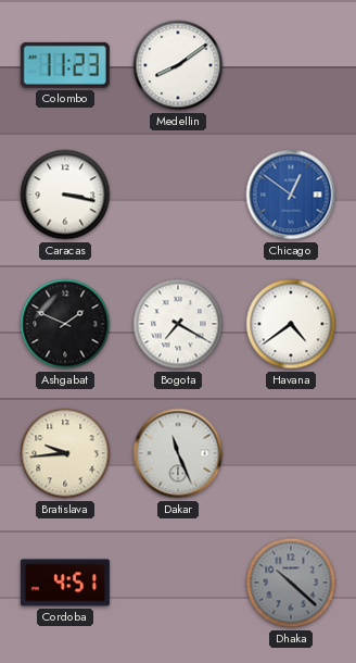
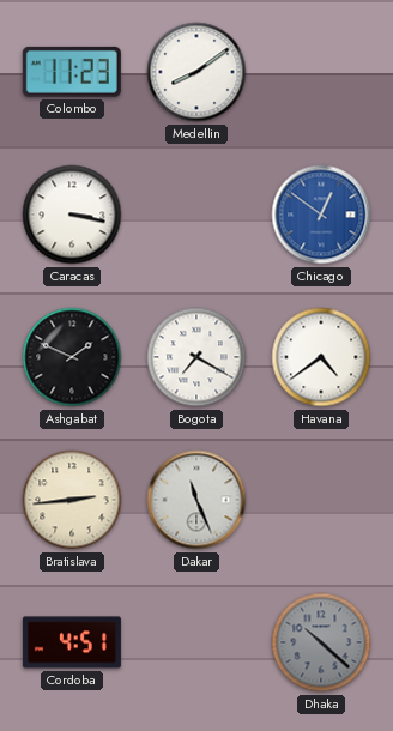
Bratislava: 9:44 -> 2:44
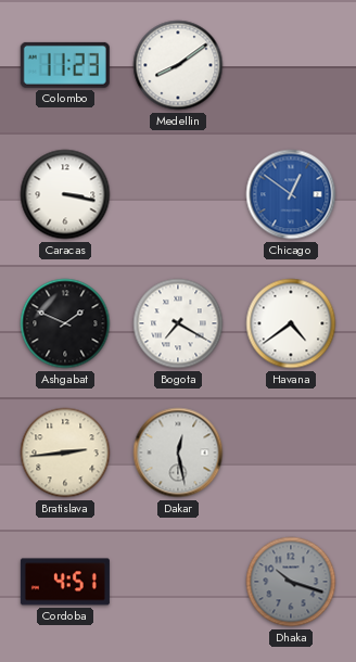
Dakar: 11:26 -> 12:28
Dhaka: 10:22 -> 10:18
